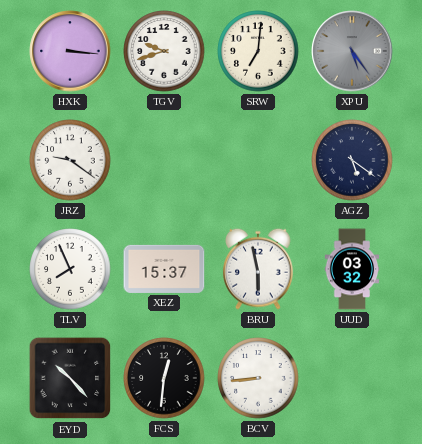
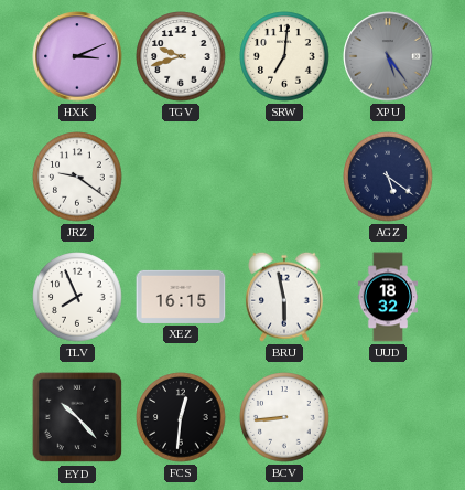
HXK: 3:16 -> 3:11
XEZ: 15:37 -> 16:15
UUD: 03:32 -> 18:32
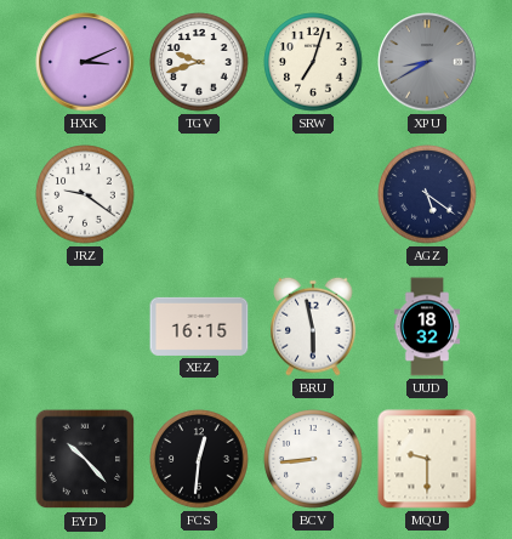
SRW: 7:01 -> 7:03
XPU: 5:24 -> 8:40
TLV: 7:56 -> none
MQU: none -> 9:30
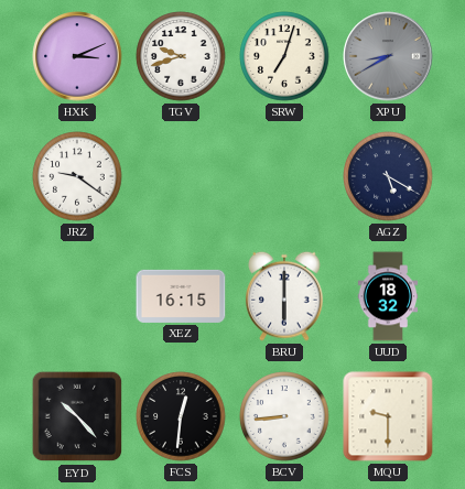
AGZ: 5:21 -> 5:20
BRU: 5:58 -> 6:00
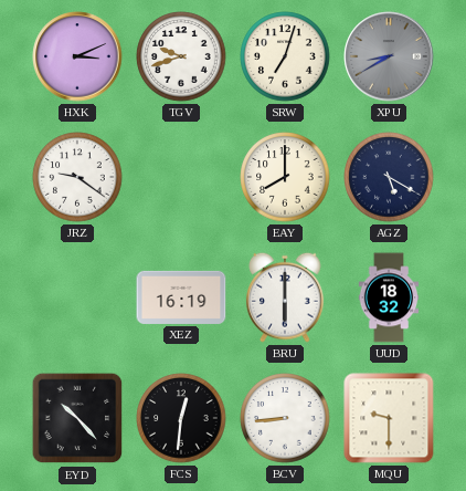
EAY: none -> 8:00
XEZ: 16:15 -> 16:19
